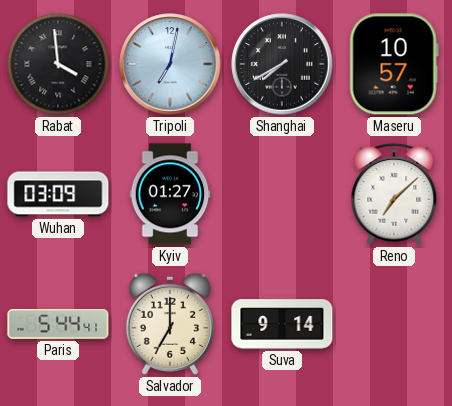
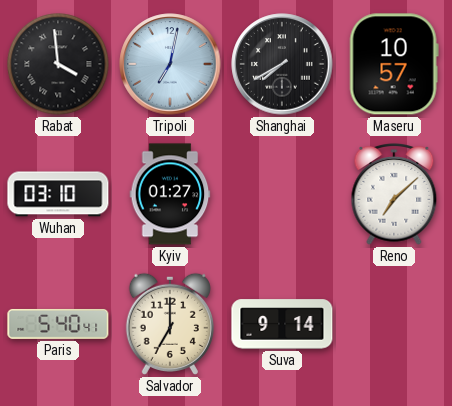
Wuhan: 03:09 -> 03:10
Paris: 5:44 -> 5:40
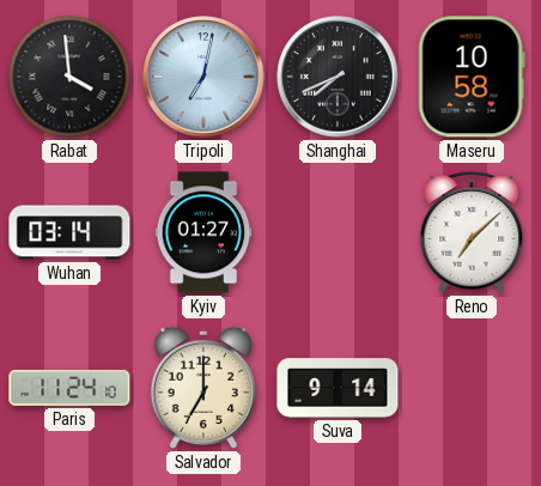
Shanghai: 7:40 -> 7:41
Maseru: 10:57 -> 10:58
Wuhan: 03:10 -> 03:14
Paris: 5:40 -> 11:24
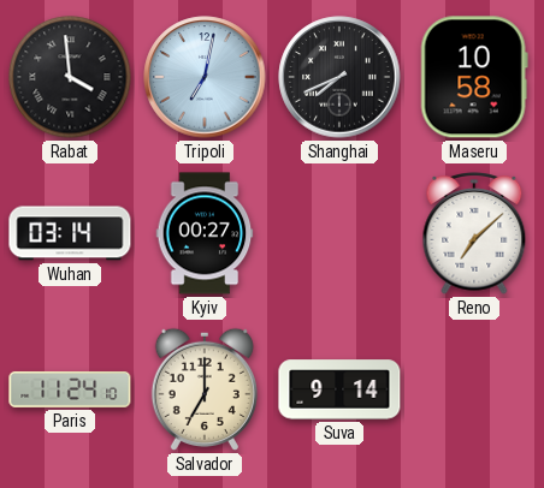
Kyiv: 01:27 -> 00:27
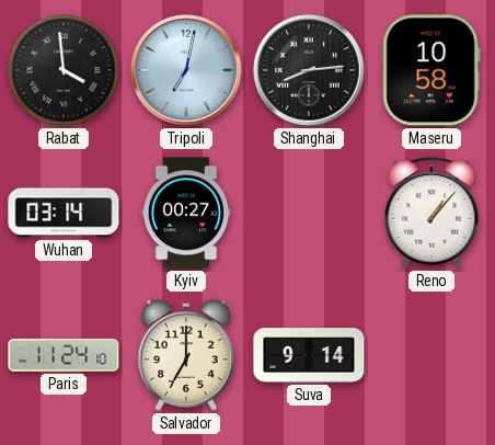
Shanghai: 7:41 -> 8:14
Reno: 7:08 -> 1:07
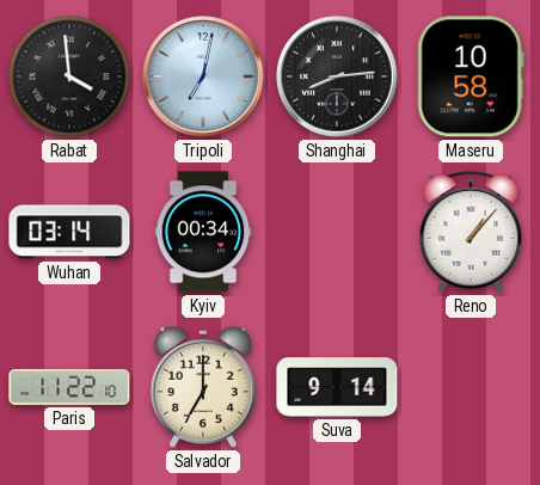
Kyiv: 00:27 -> 00:34
Paris: 11:24 -> 11:22
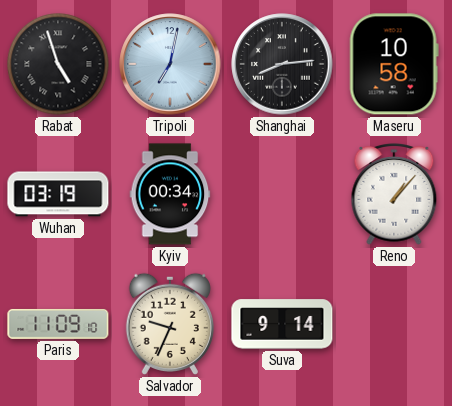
Rabat: 3:59 -> 4:57
Wuhan: 03:14 -> 03:19
Paris: 11:22 -> 11:09
Salvador: 7:00 -> 9:34
